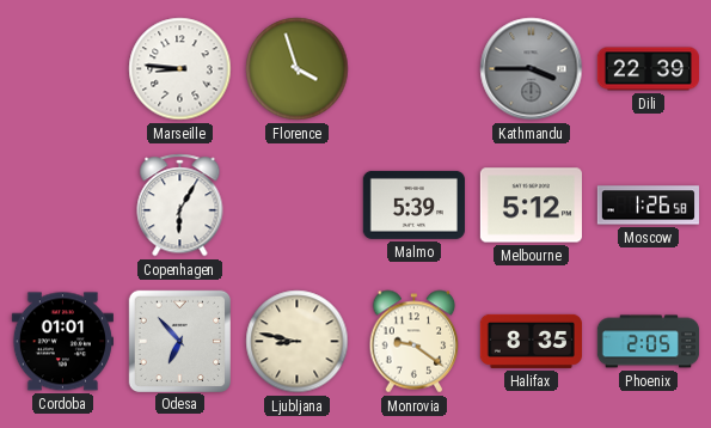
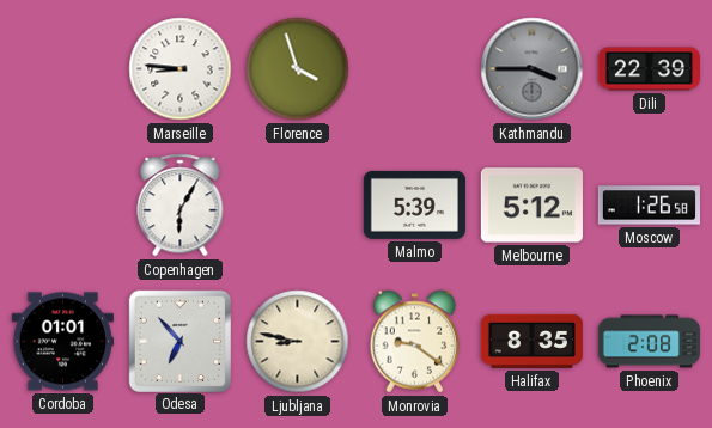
Phoenix: 2:05 -> 2:08
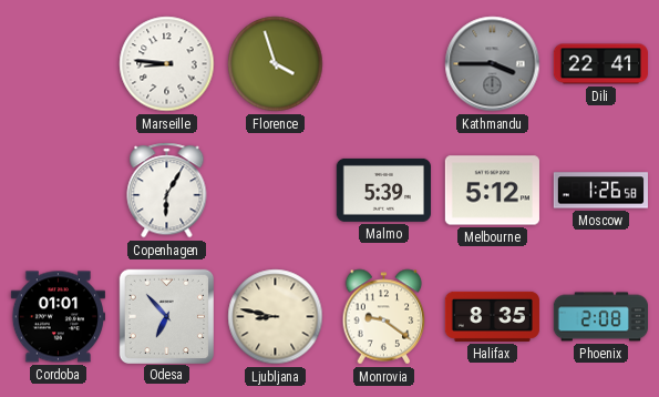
Dili: 22:39 -> 22:41
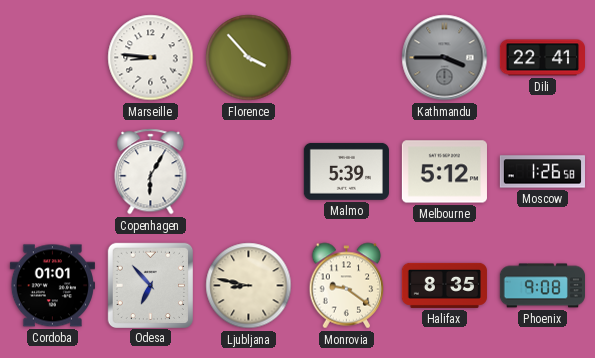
Florence: 3:57 -> 3:53
Phoenix: 2:08 -> 9:08
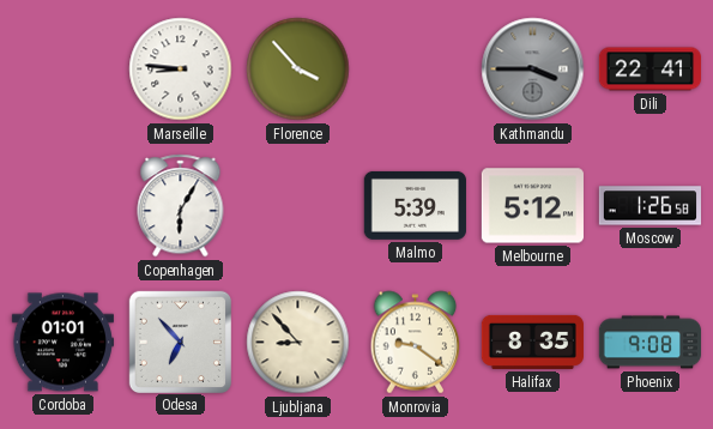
Ljubljana: 8:47 -> 8:53
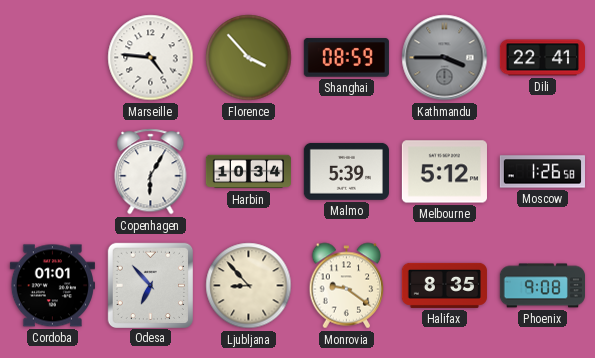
Marseille: 8:46 -> 4:46
Shanghai: none -> 08:59
Harbin: none -> 10:34
